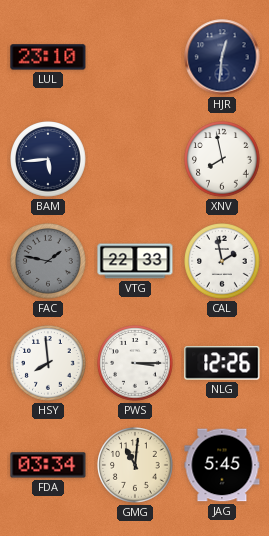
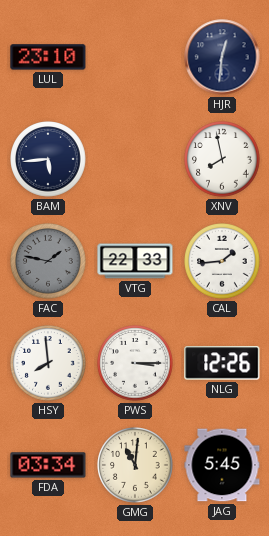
CAL: 1:58 -> 1:44
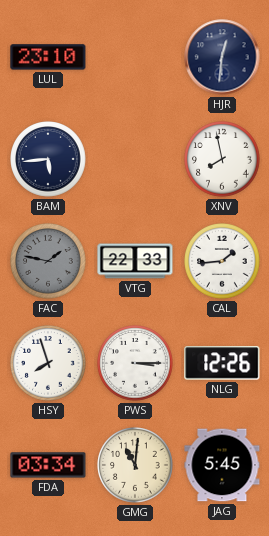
HSY: 7:59 -> 7:57
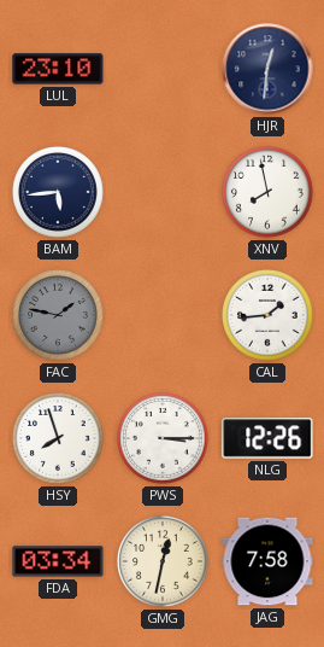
VTG: 22:33 -> none
GMG: 11:01 -> 12:32
JAG: 5:45 -> 7:58
